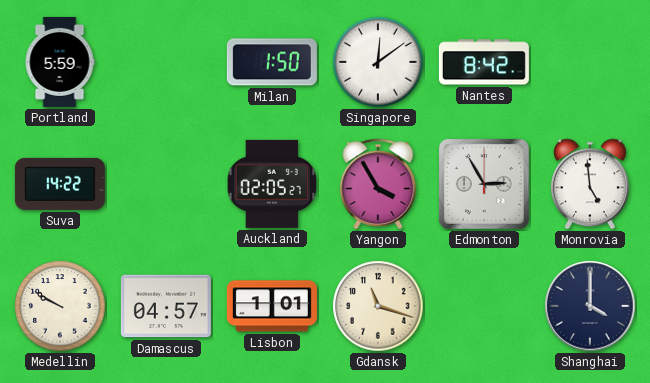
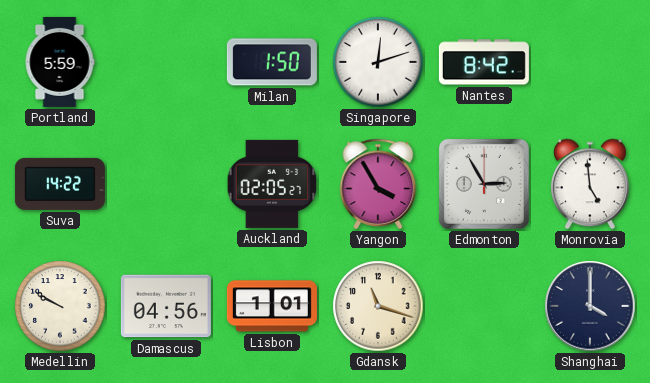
Singapore: 12:09 -> 12:12
Damascus: 04:57 -> 04:56
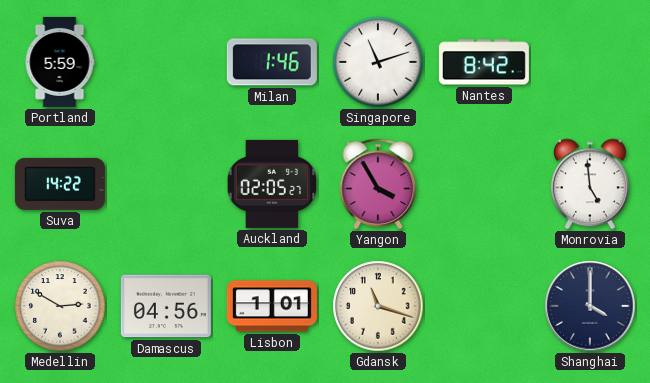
Milan: 1:50 -> 1:46
Singapore: 12:12 -> 11:12
Edmonton: 2:55 -> none
Medellin: 9:50 -> 2:50
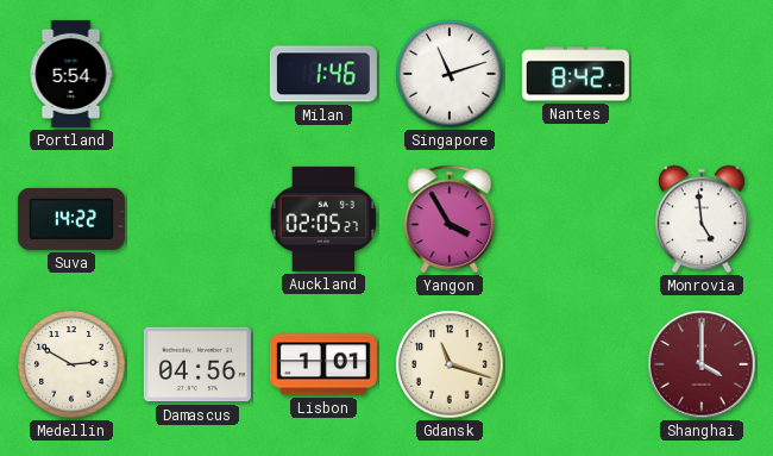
Portland: 5:59 -> 5:54
Shanghai dial: navy -> burgundy
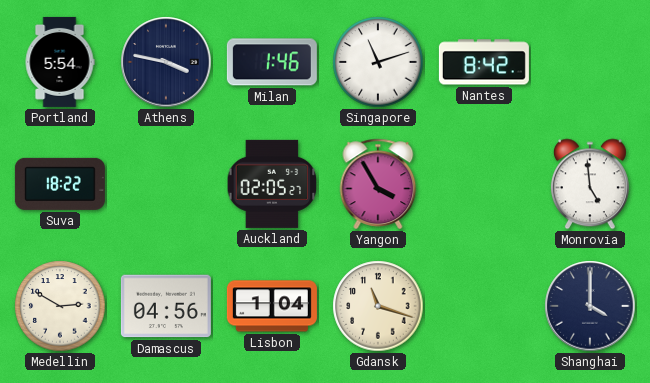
Athens: none -> 3:47
Suva: 14:22 -> 18:22
Lisbon: 1:01 -> 1:04
Shanghai dial: burgundy -> navy
